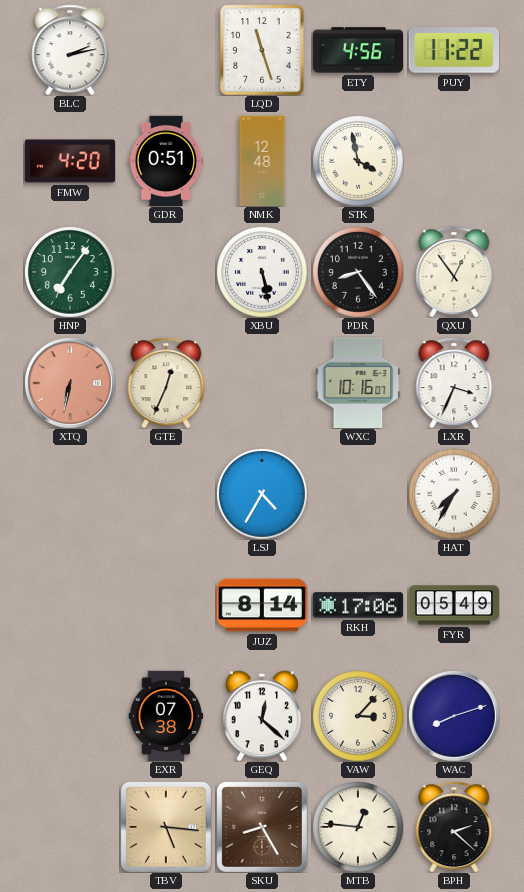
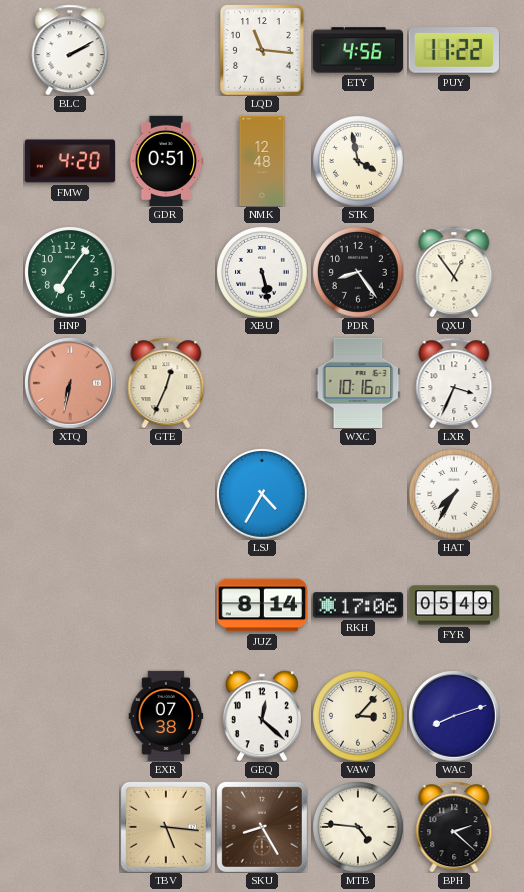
BLC: 2:13 -> 2:10
LQD: 11:27 -> 11:16
MTB: 12:46 -> 4:46
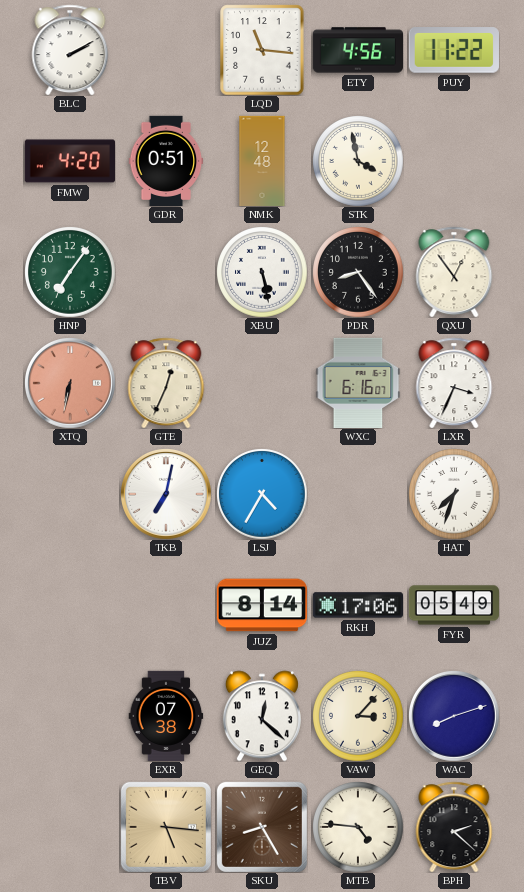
WXC: 10:16 -> 6:16
TKB: none -> 7:02
HAT: 7:35 -> 7:33
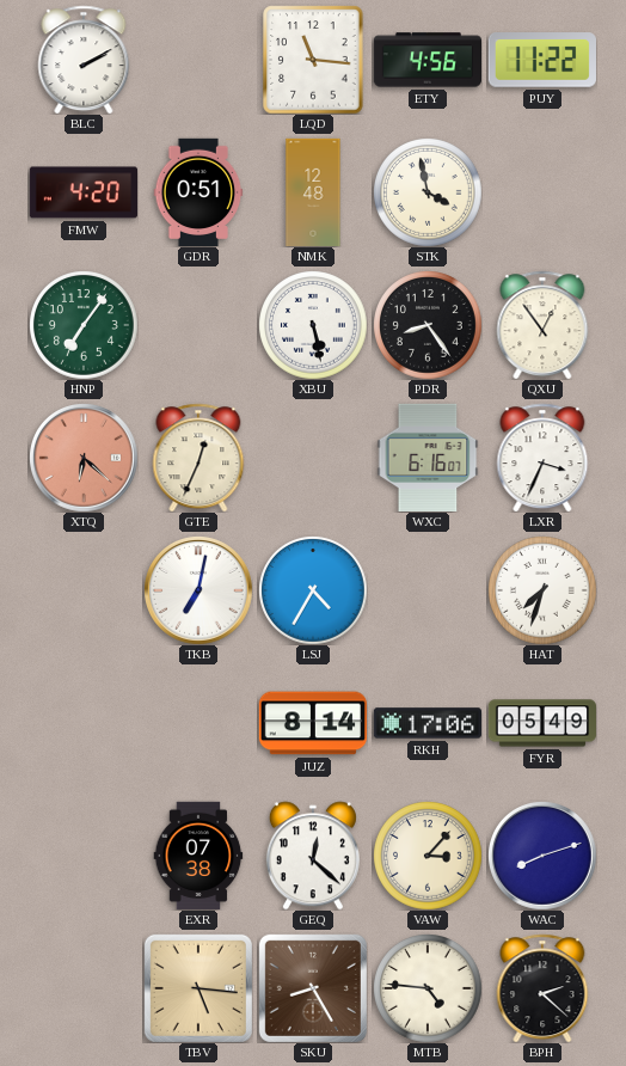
XTQ: 6:32 -> 6:22
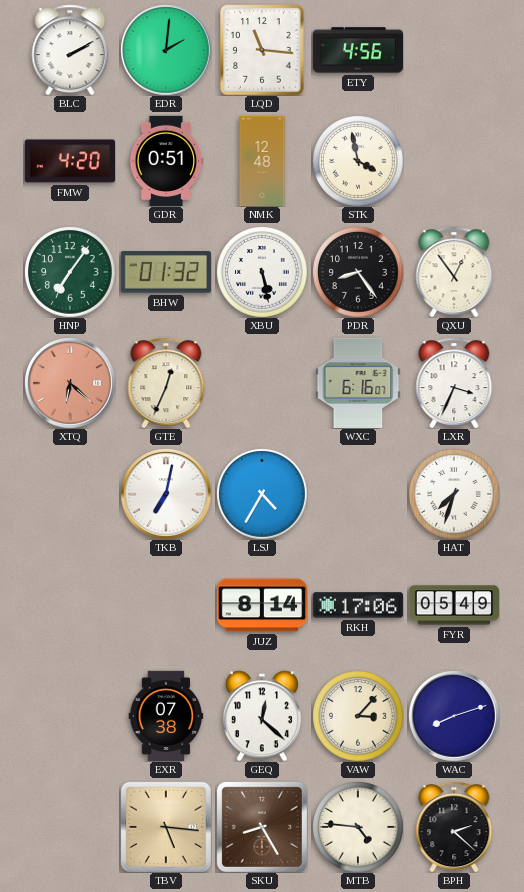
EDR: none -> 2:01
PUY: 11:22 -> none
BHW: none -> 01:32
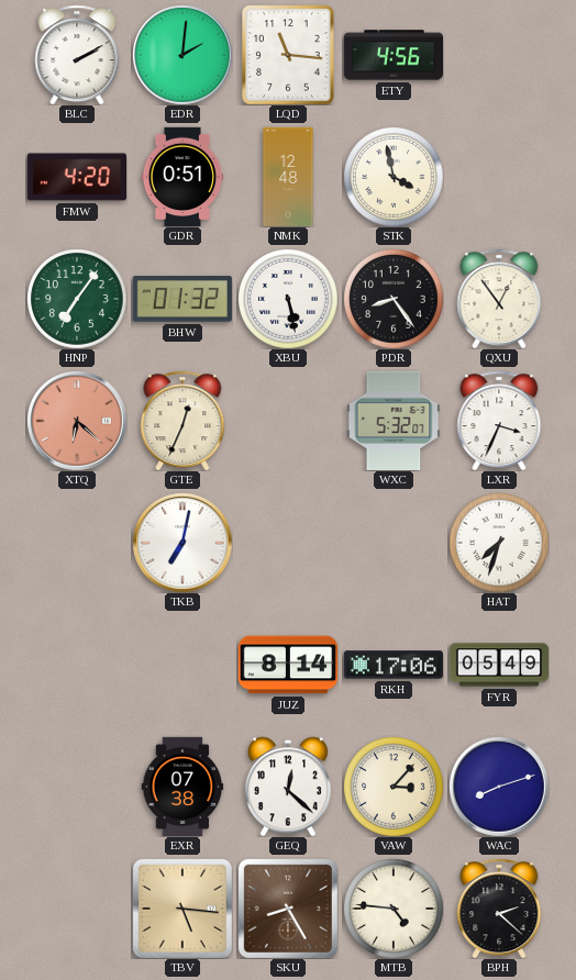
WXC: 6:16 -> 5:32
LSJ: 4:35 -> none
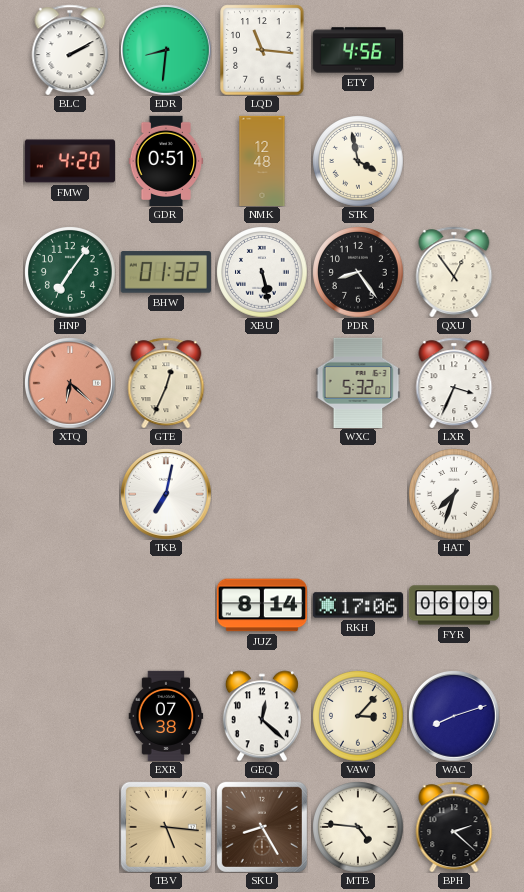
EDR: 2:01 -> 8:31
FYR: 05:49 -> 06:09
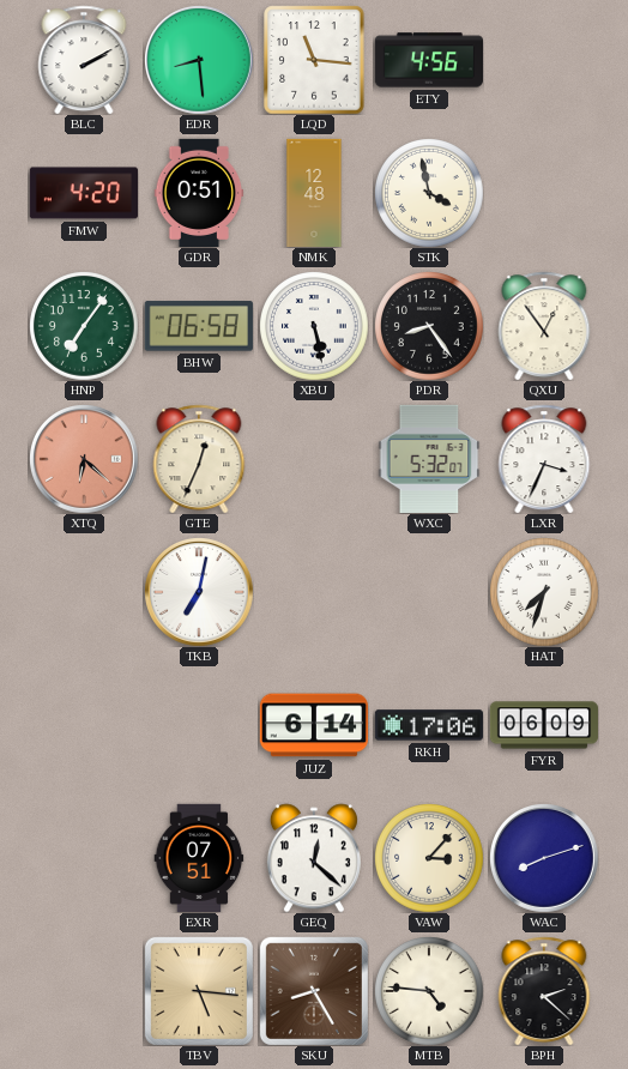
EDR: 8:31 -> 8:29
BHW: 01:32 -> 06:58
JUZ: 8:14 -> 6:14
EXR: 07:38 -> 07:51
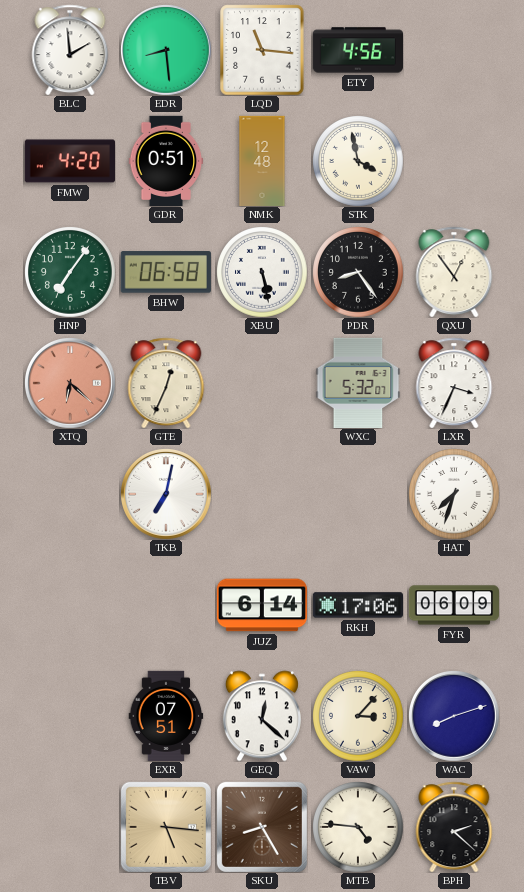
BLC: 2:10 -> 1:59
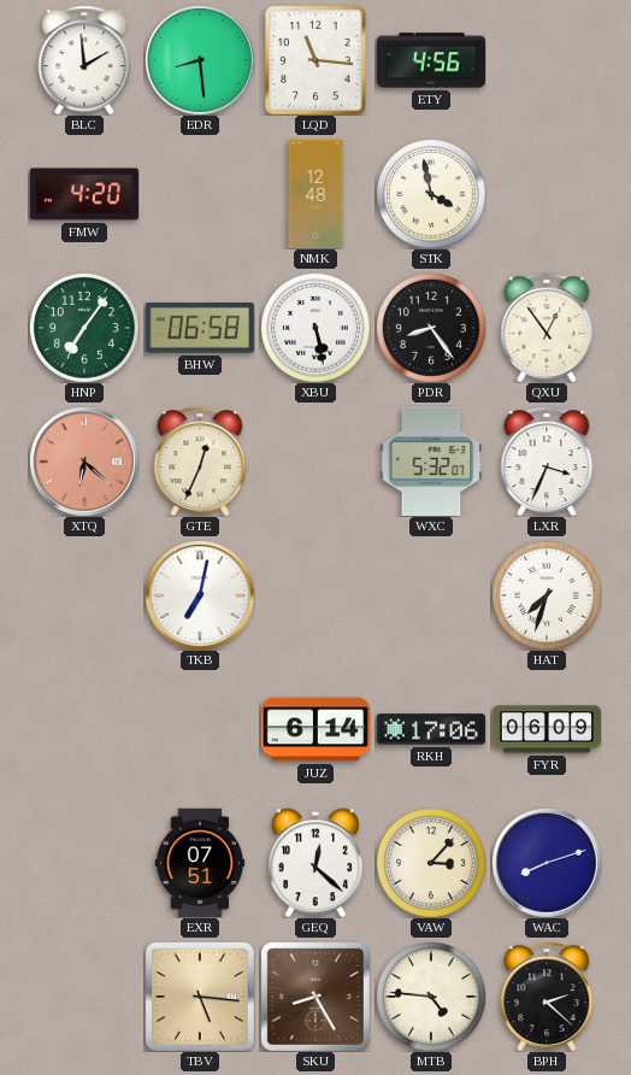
GDR: 0:51 -> none
